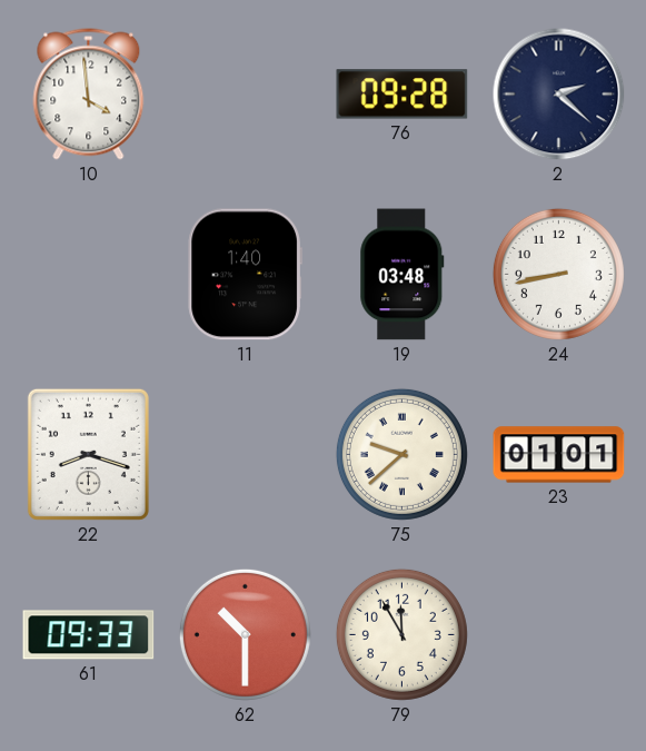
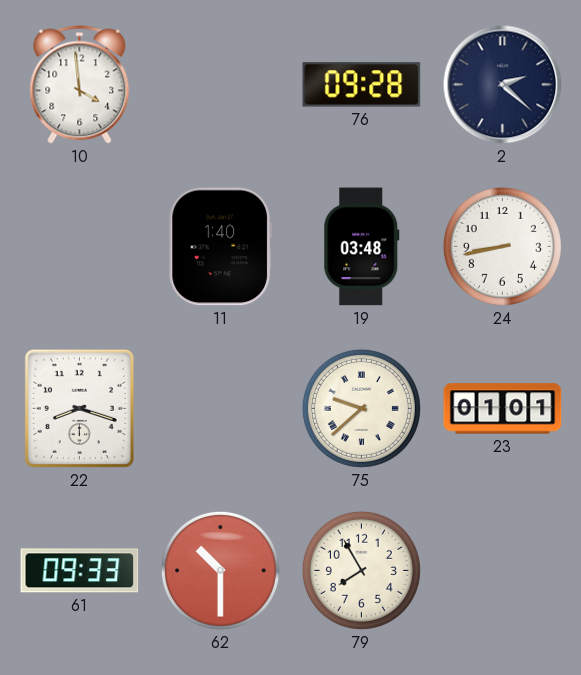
79: 11:55 -> 7:55
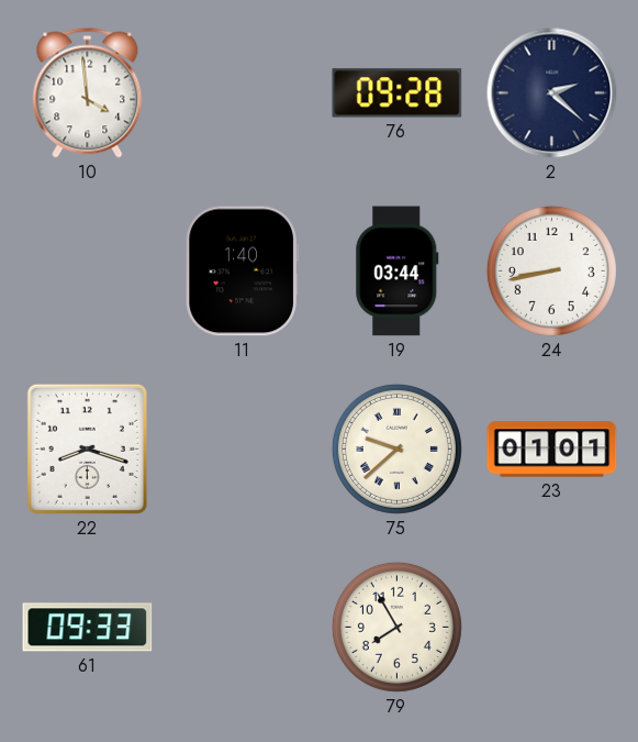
19: 03:48 -> 03:44
62: 10:30 -> none
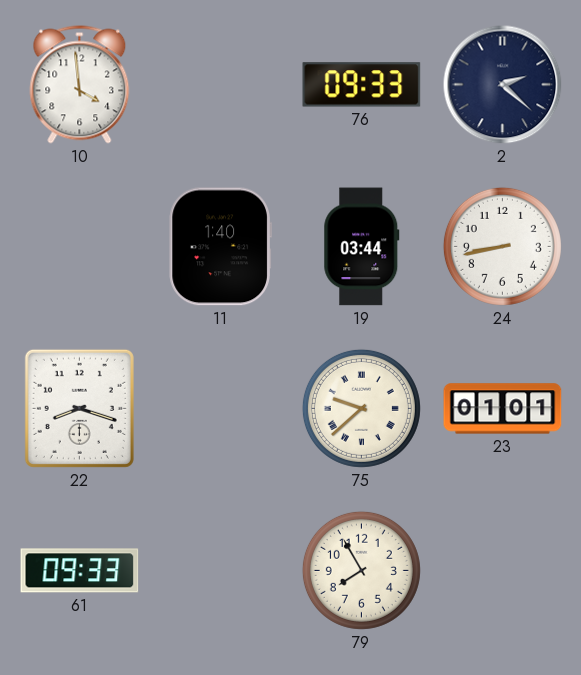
76: 09:28 -> 09:33
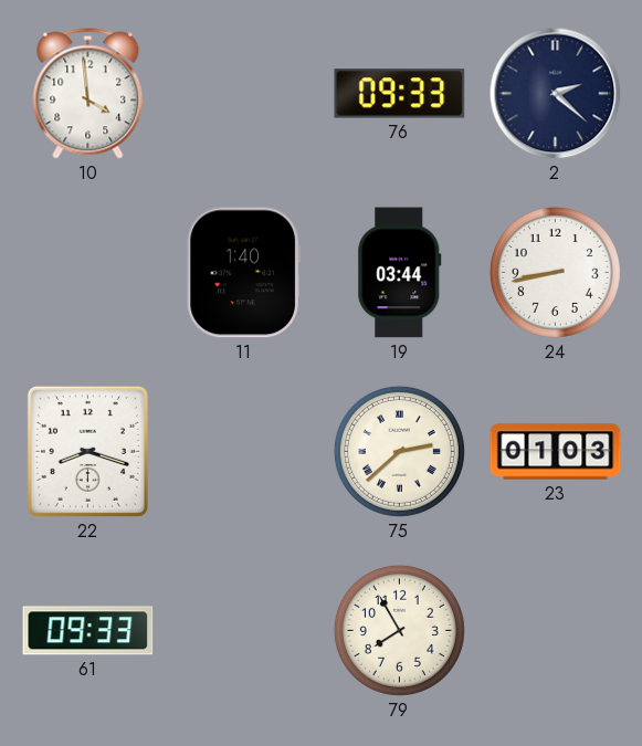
75: 9:38 -> 2:38
23: 01:01 -> 01:03
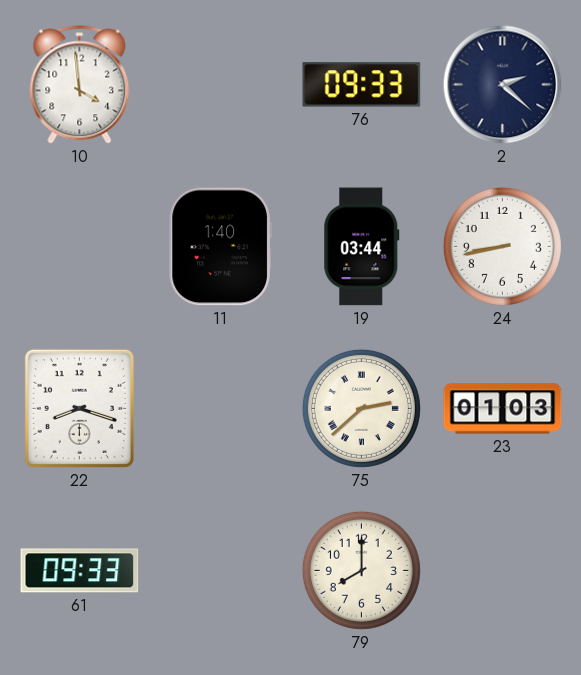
79: 7:55 -> 8:00
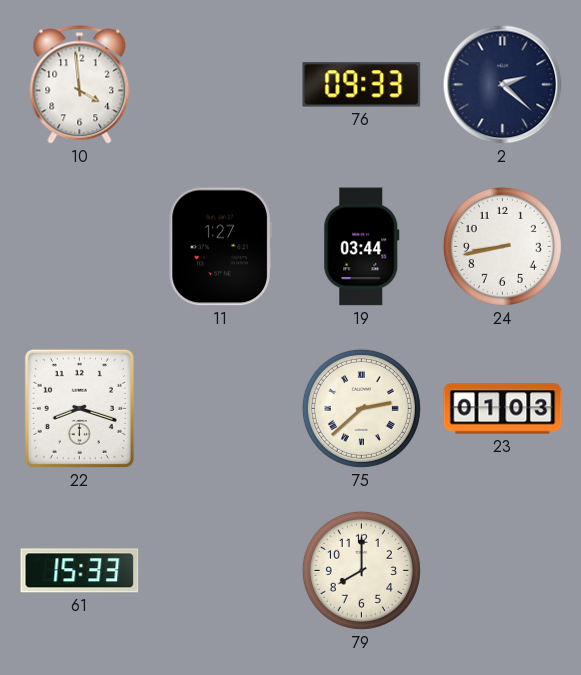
11: 1:40 -> 1:27
61: 09:33 -> 15:33
